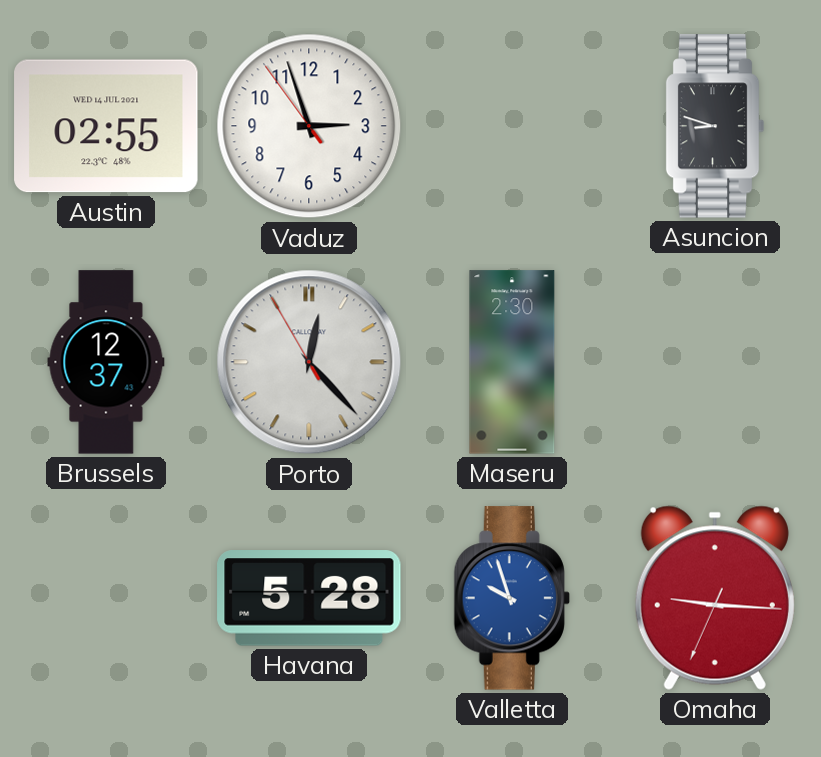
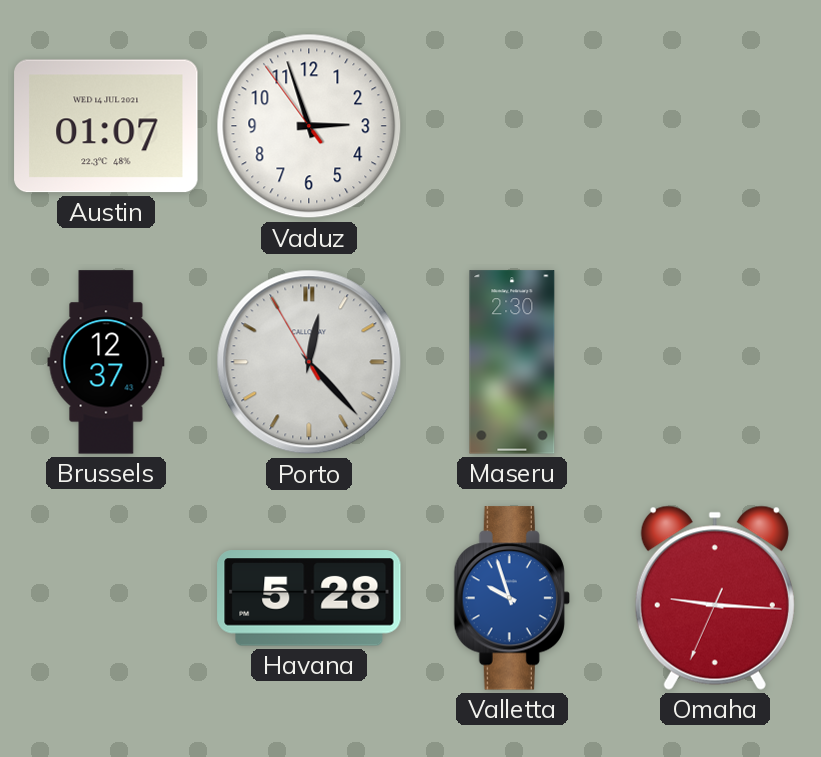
Austin: 02:55 -> 01:07
Asuncion: 8:48 -> none
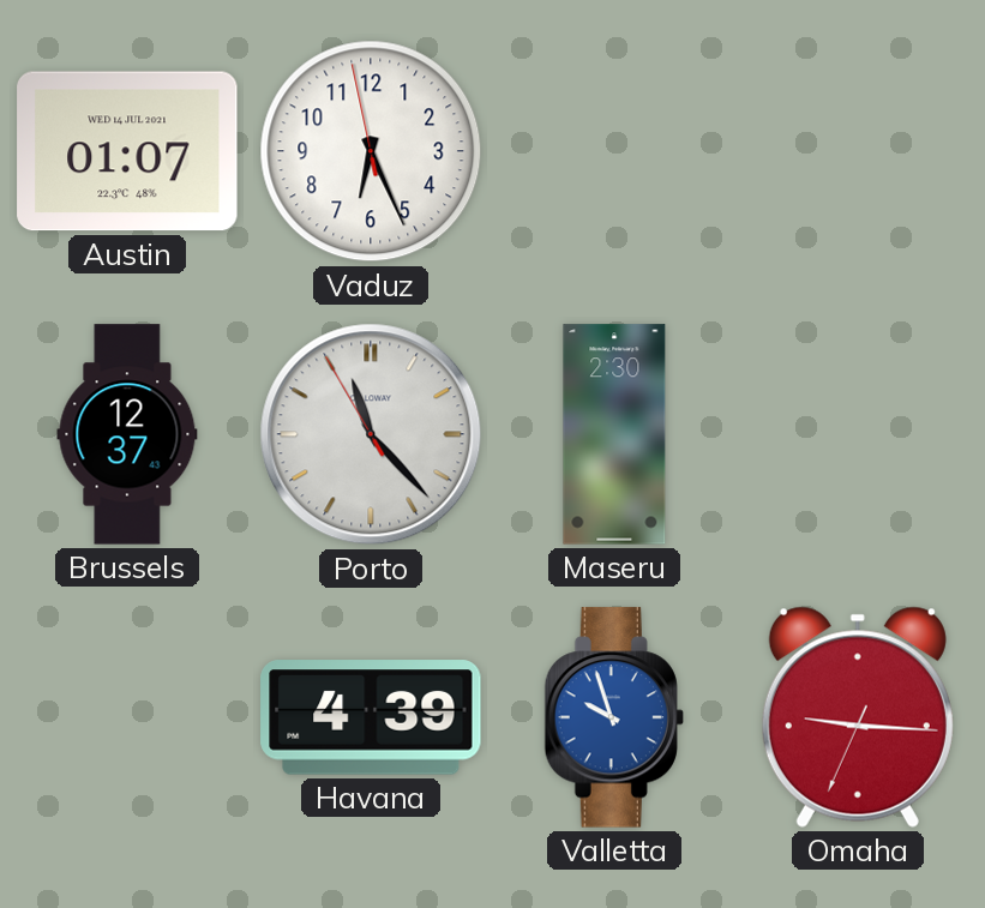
Vaduz: 2:56 -> 6:25
Porto: 12:22 -> 11:22
Havana: 5:28 -> 4:39
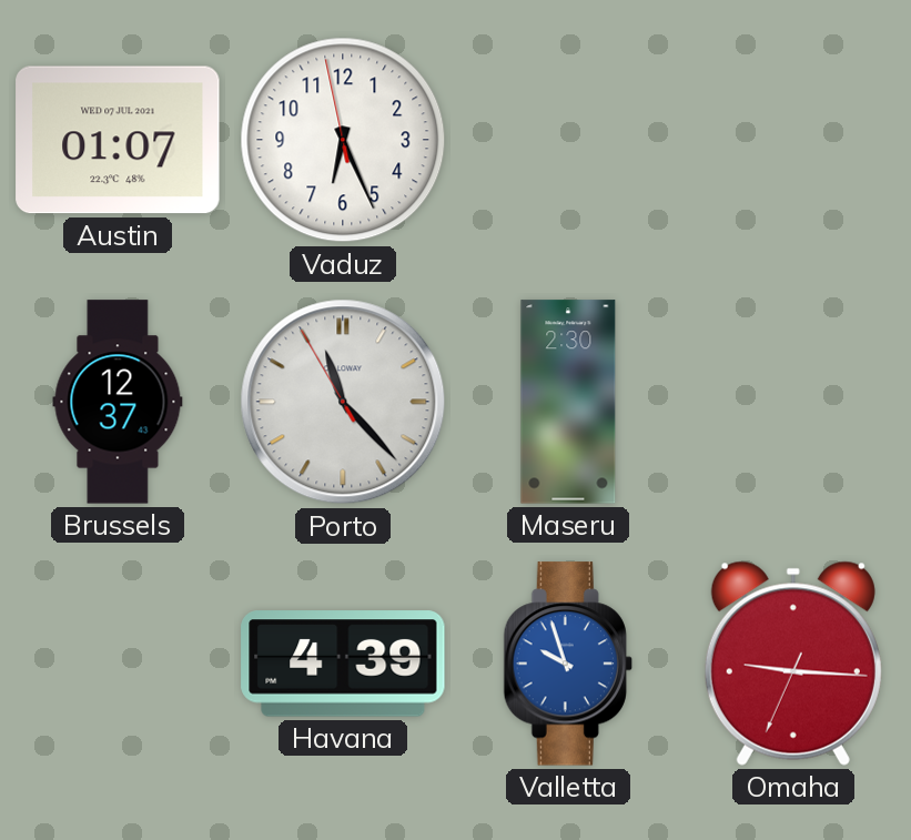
Austin date: WED 14 JUL 2021 -> WED 07 JUL 2021
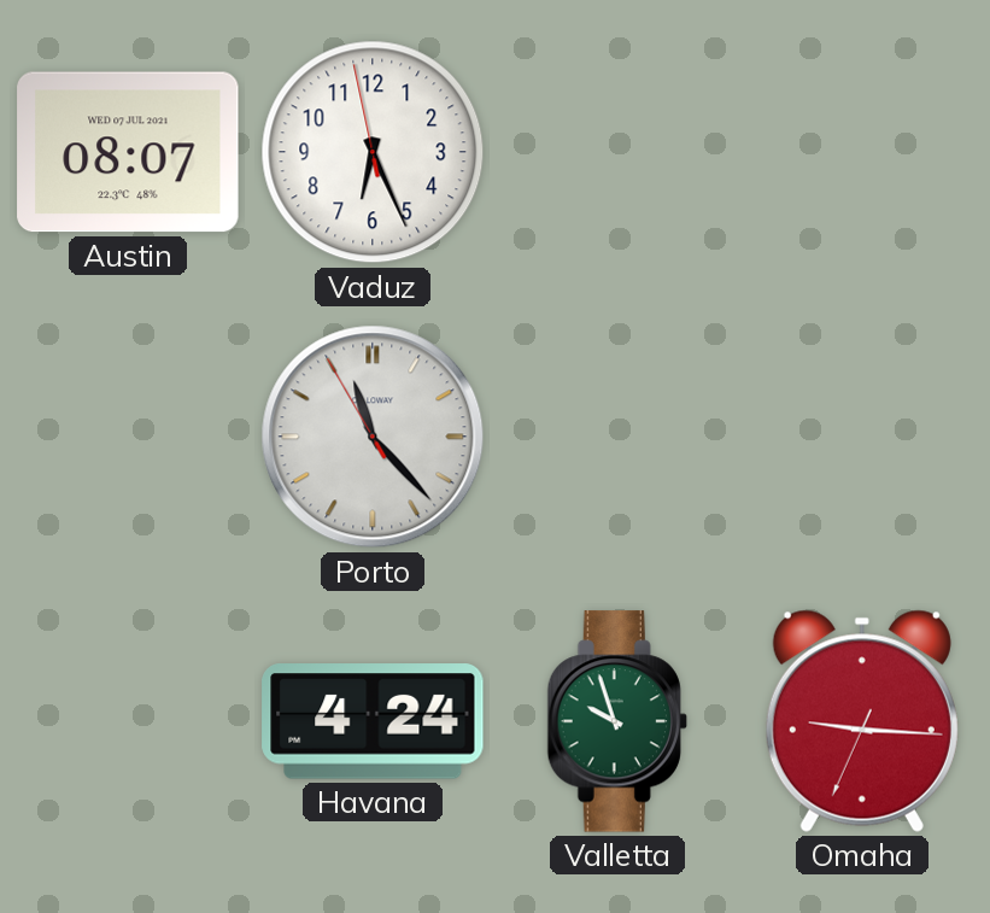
Austin: 01:07 -> 08:07
Brussels: 12:37 -> none
Maseru: 2:30 -> none
Havana: 4:39 -> 4:24
Valletta dial: blue -> green
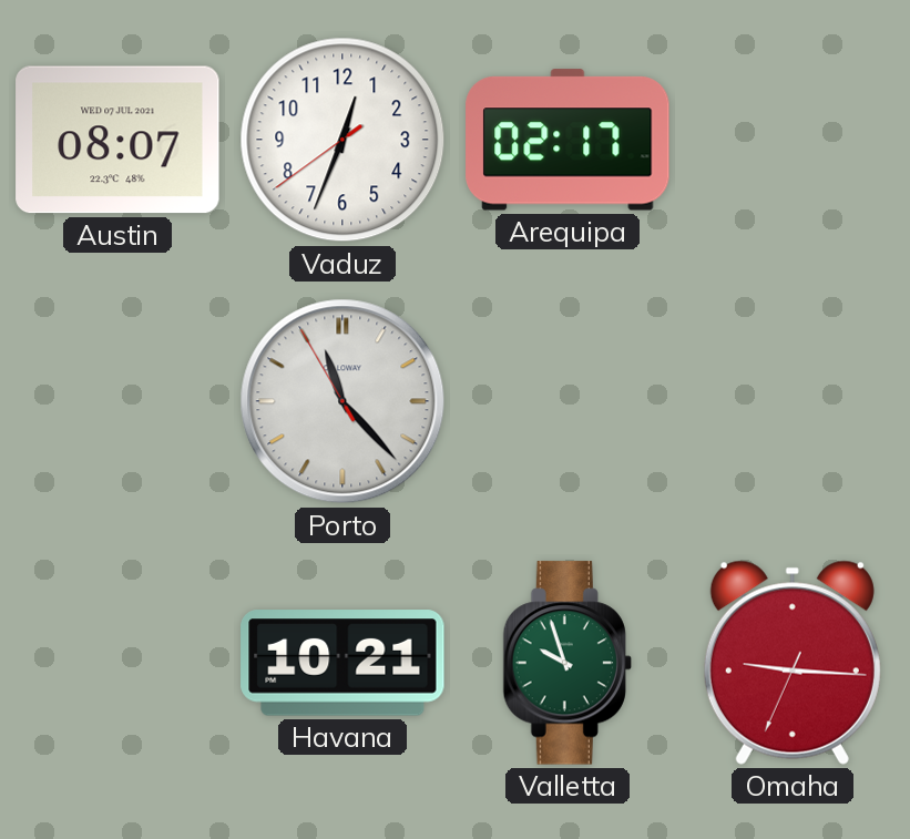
Vaduz: 6:25 -> 12:33
Arequipa: none -> 02:17
Havana: 4:24 -> 10:21
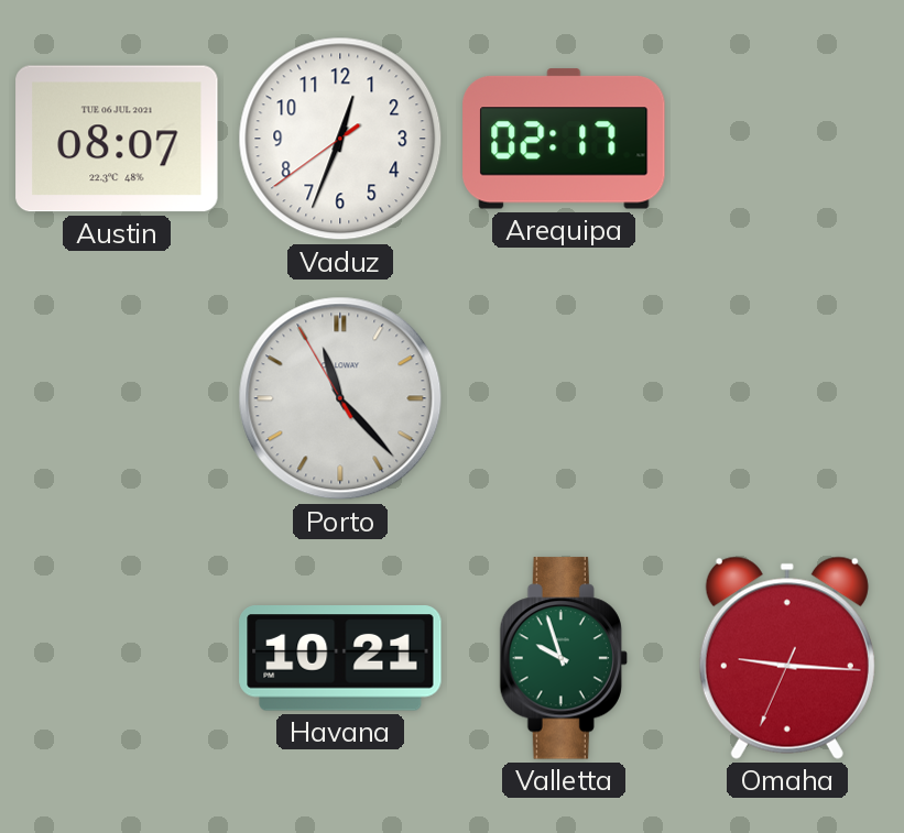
Austin date: WED 07 JUL 2021 -> TUE 06 JUL 2021
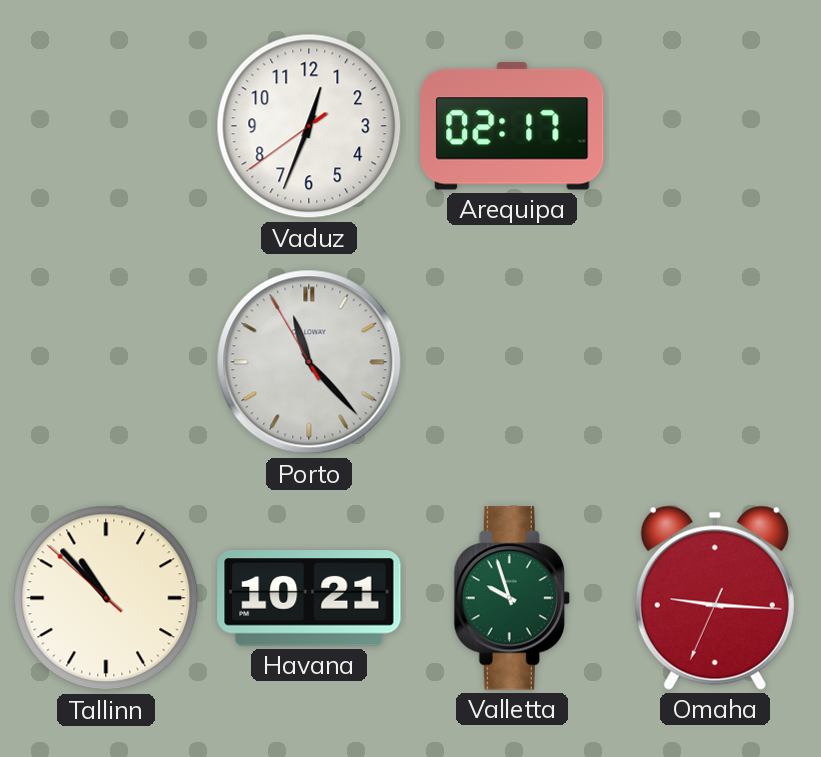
Austin: 08:07 -> none
Tallinn: none -> 10:52
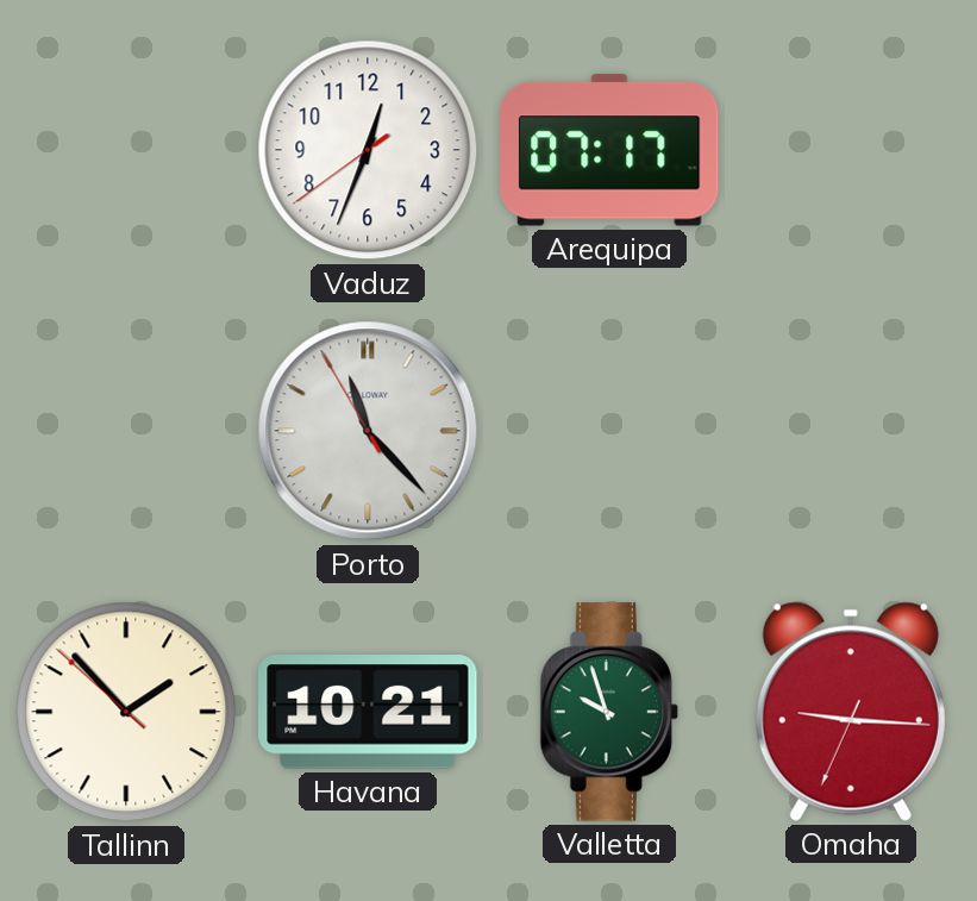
Arequipa: 02:17 -> 07:17
Tallinn: 10:52 -> 1:52
